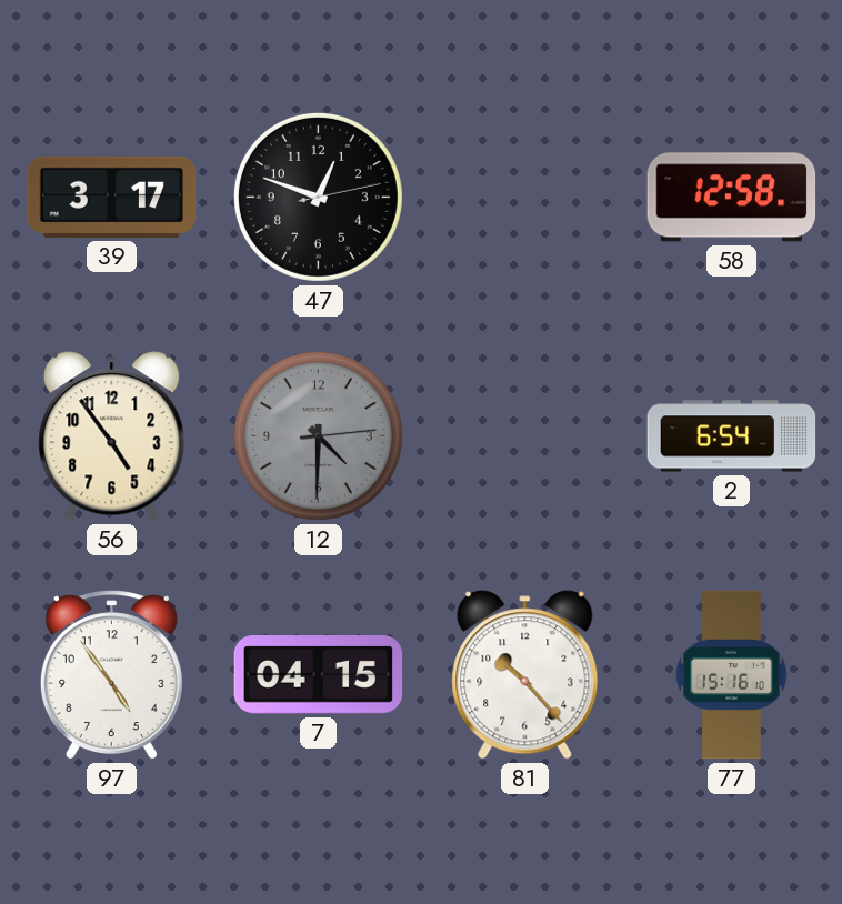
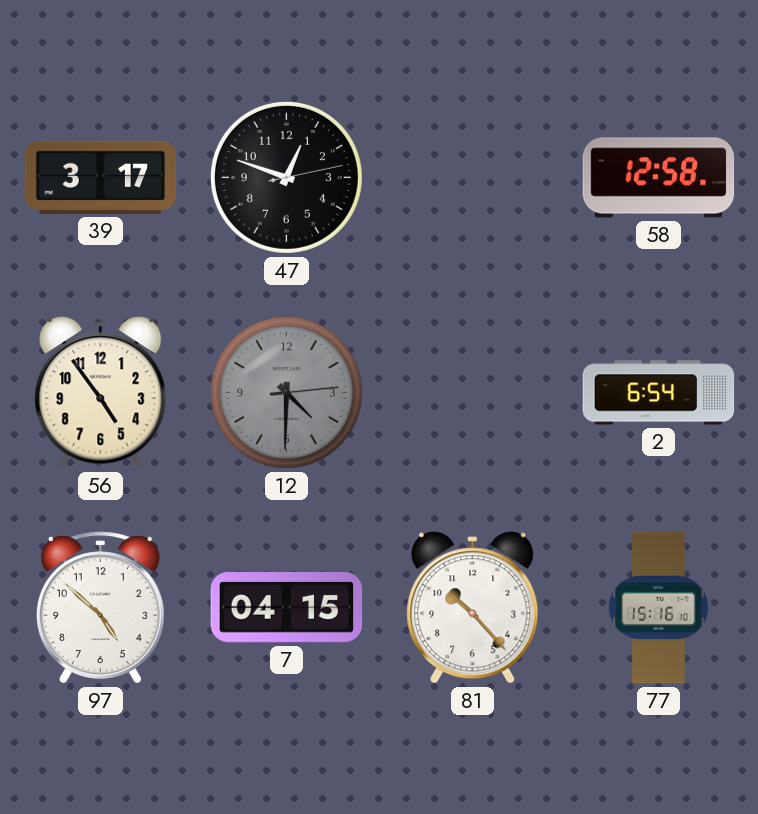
97: 4:54 -> 4:52
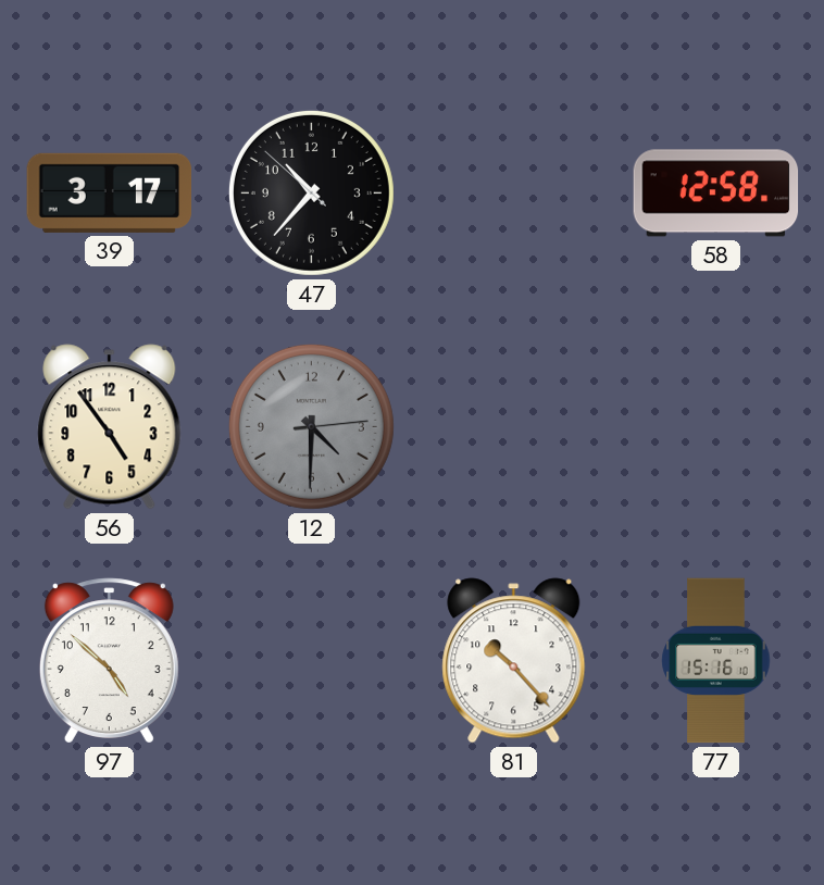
47: 12:48 -> 10:36
2: 6:54 -> none
7: 04:15 -> none
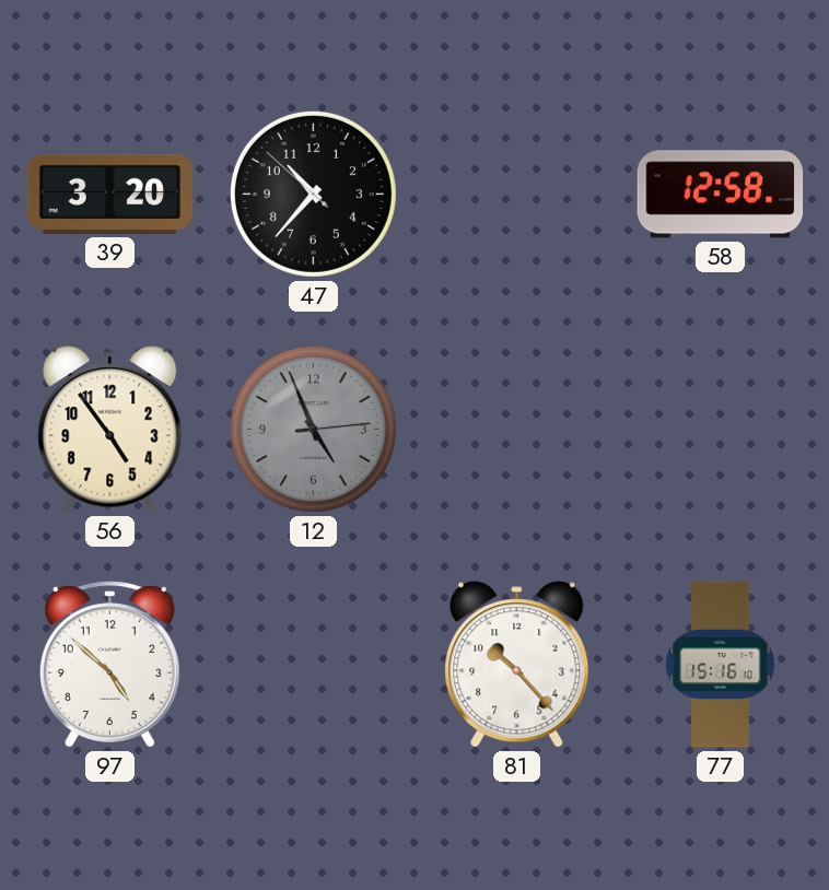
39: 3:17 -> 3:20
12: 4:30 -> 4:56
